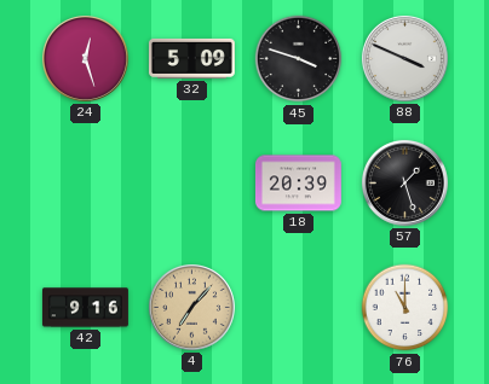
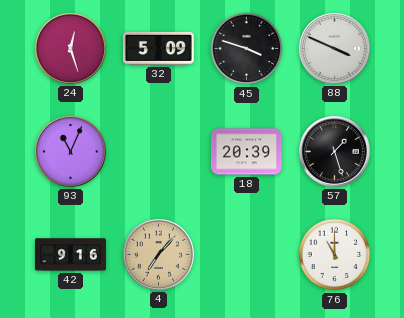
93: none -> 11:04
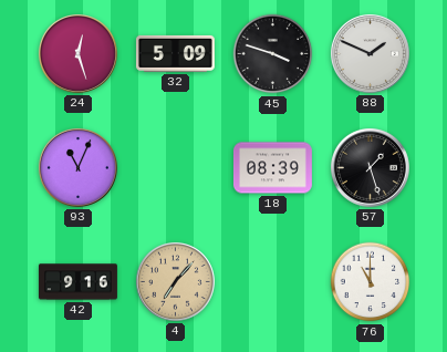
88: 3:49 -> 1:49
18: 20:39 -> 08:39
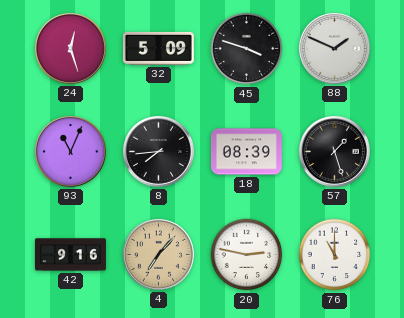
8: none -> 7:44
20: none -> 2:47
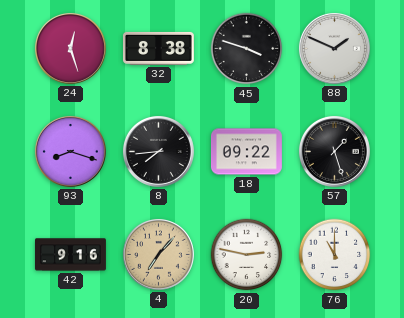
32: 5:09 -> 8:38
93: 11:04 -> 8:18
18: 08:39 -> 09:22
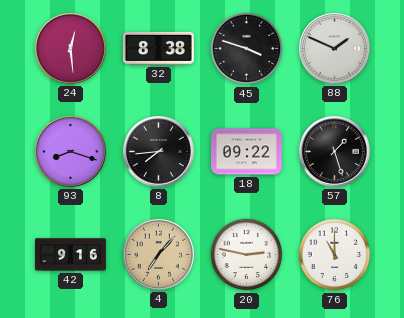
24: 12:27 -> 12:29
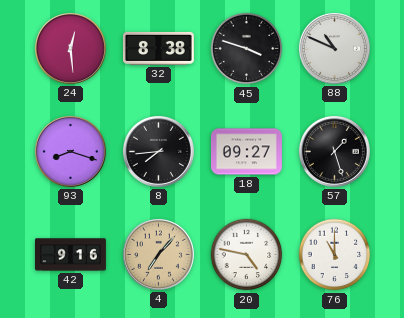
88: 1:49 -> 10:49
18: 09:22 -> 09:27
20: 2:47 -> 4:47
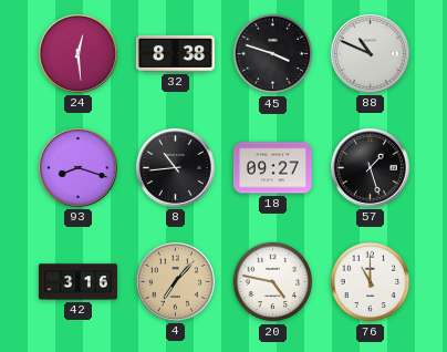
8: 7:44 -> 10:44
42: 9:16 -> 3:16
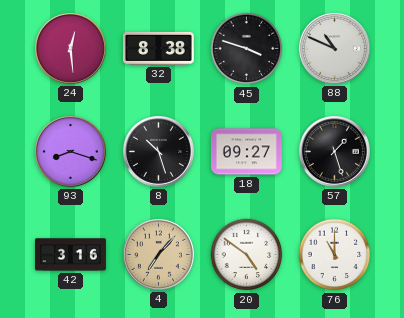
8: 10:44 -> 10:27
20: 4:47 -> 4:51
